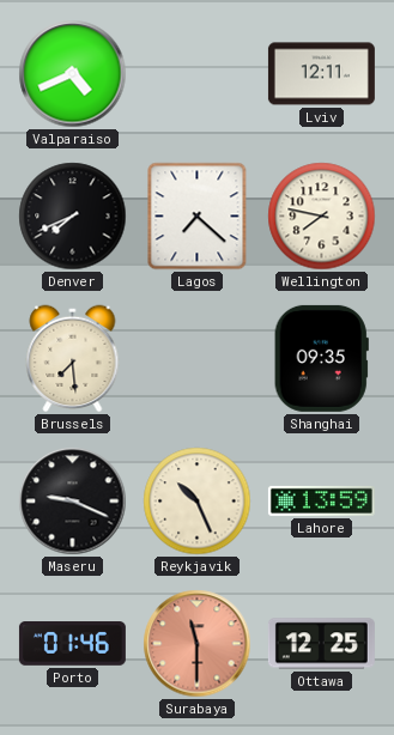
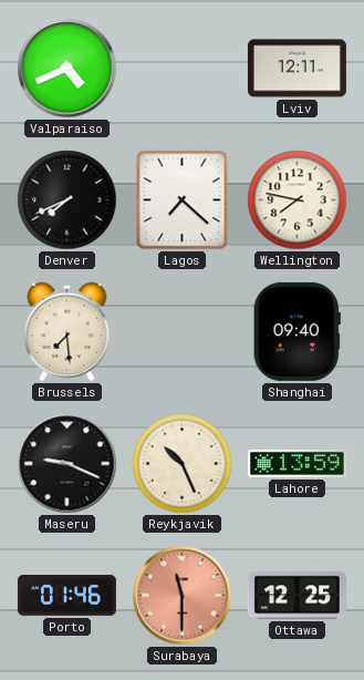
Shanghai: 09:35 -> 09:40
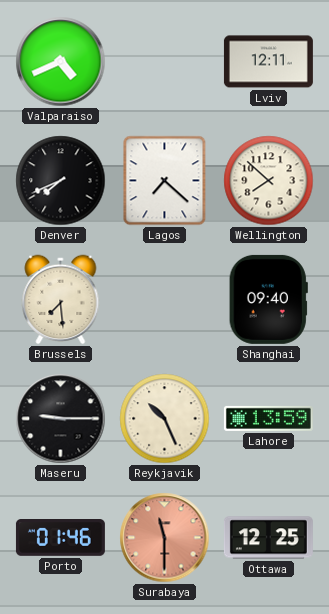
Wellington: 7:47 -> 7:52
Maseru: 9:19 -> 9:15
